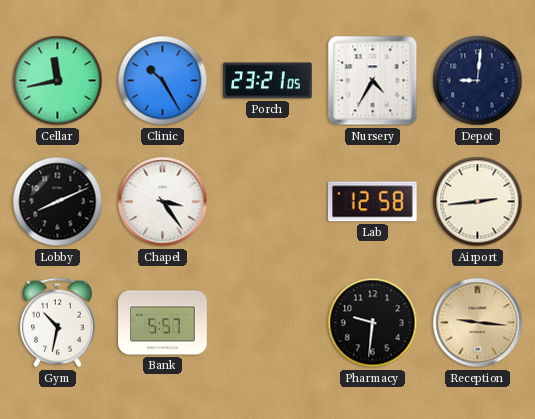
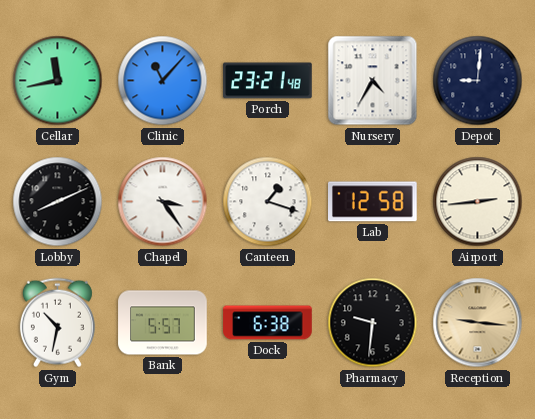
Clinic: 10:25 -> 11:07
Porch: 23:21:05 -> 23:21:48
Canteen: none -> 1:18
Dock: none -> 6:38
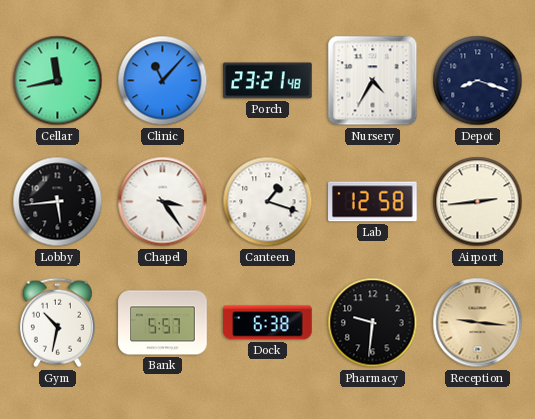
Depot: 9:01 -> 8:18
Lobby: 8:11 -> 5:44
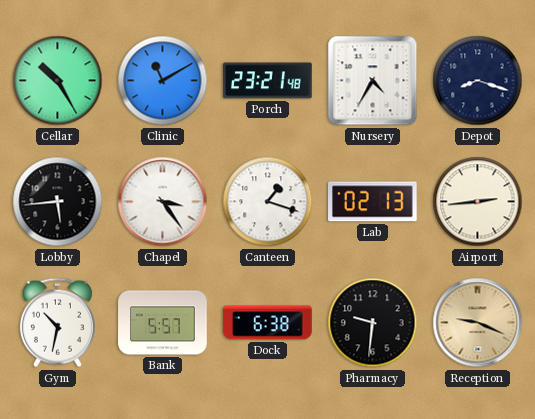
Cellar: 11:43 -> 10:25
Clinic: 11:07 -> 11:10
Lab: 12:58 -> 02:13
Reception: 9:16 -> 9:19
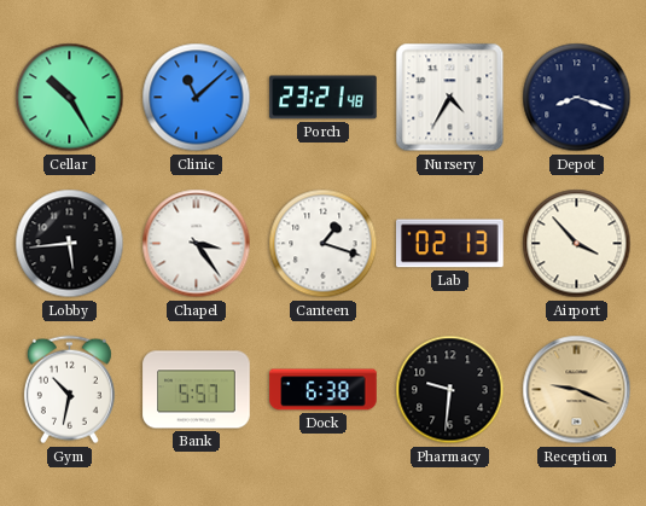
Clinic: 11:10 -> 11:08
Airport: 2:44 -> 3:53
